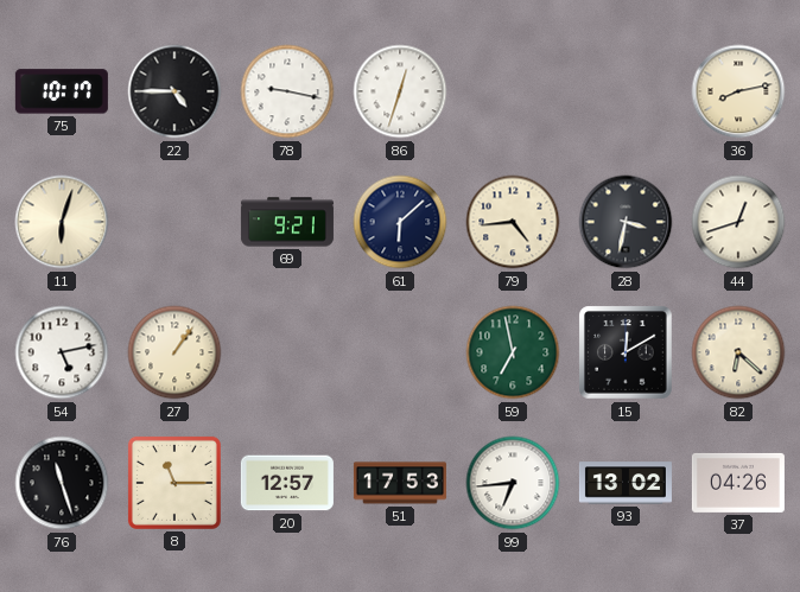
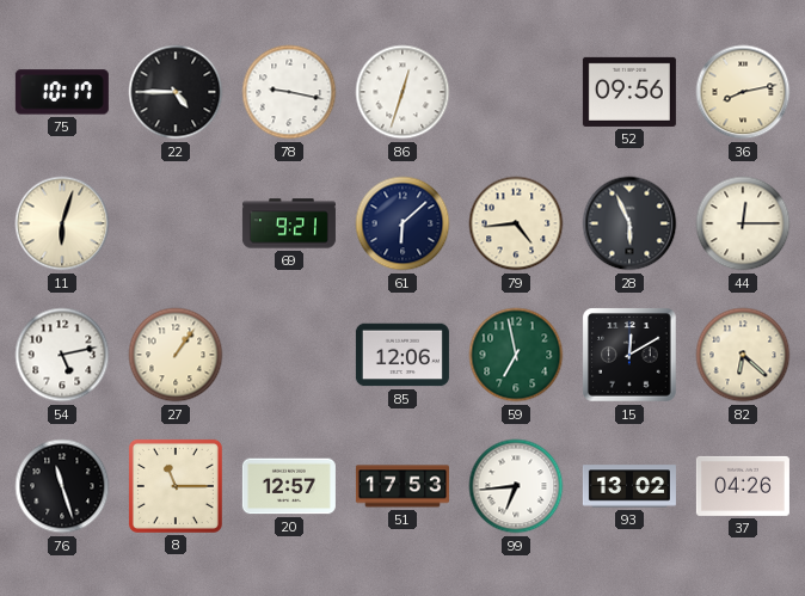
52: none -> 09:56
28: 3:32 -> 5:56
44: 12:42 -> 12:15
85: none -> 12:06
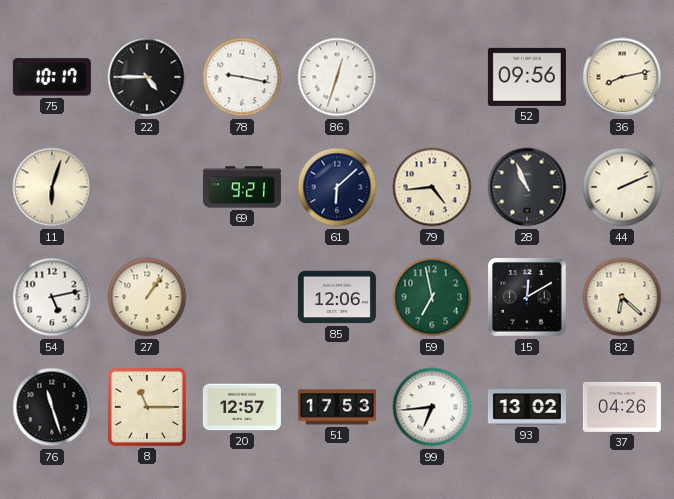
28: 5:56 -> 10:56
44: 12:15 -> 2:11
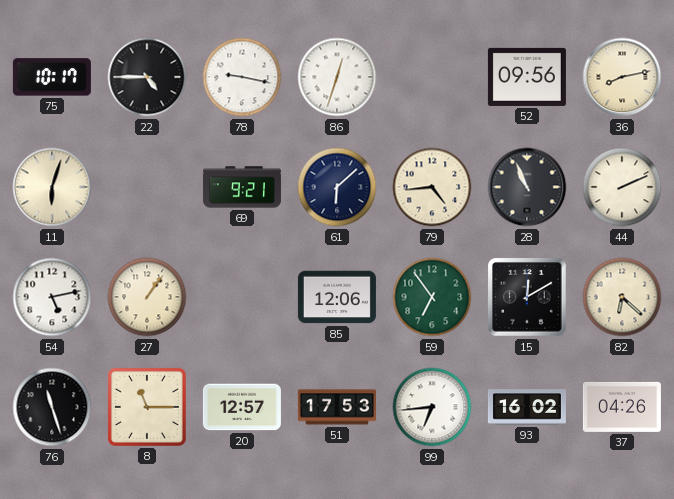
59: 6:58 -> 6:54
93: 13:02 -> 16:02
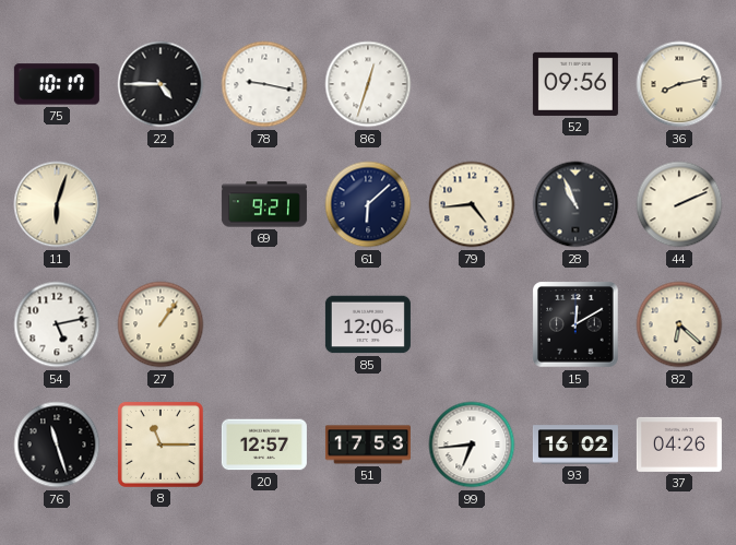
59: 6:54 -> none
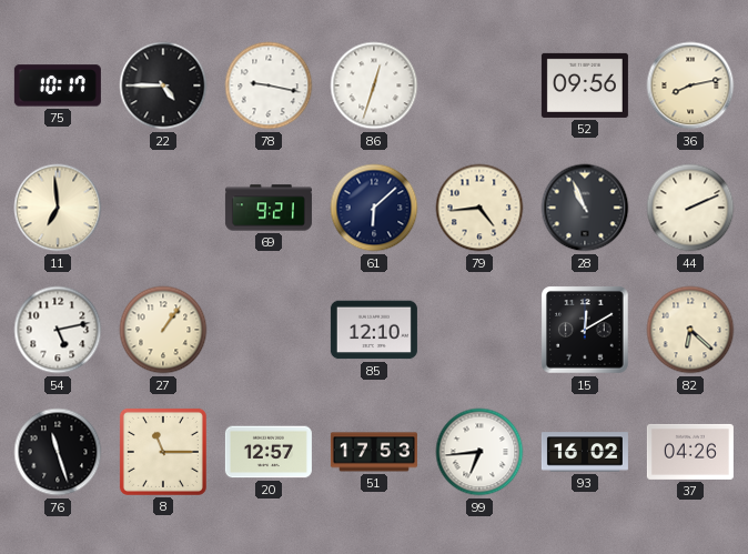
11: 6:03 -> 6:59
85: 12:06 -> 12:10
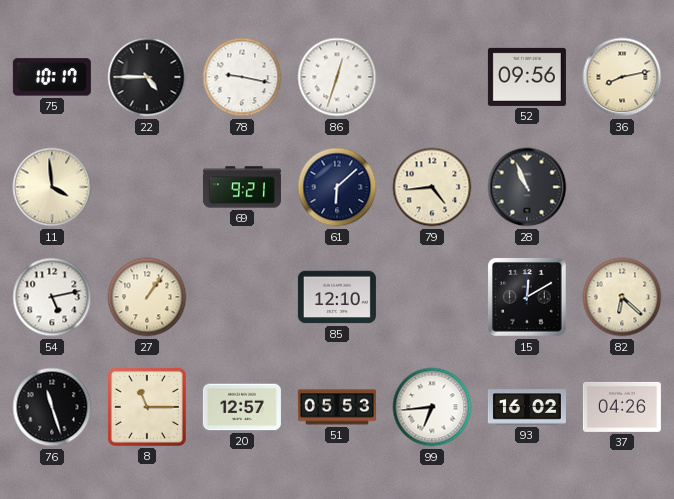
11: 6:59 -> 3:59
44: 2:11 -> none
51: 17:53 -> 05:53
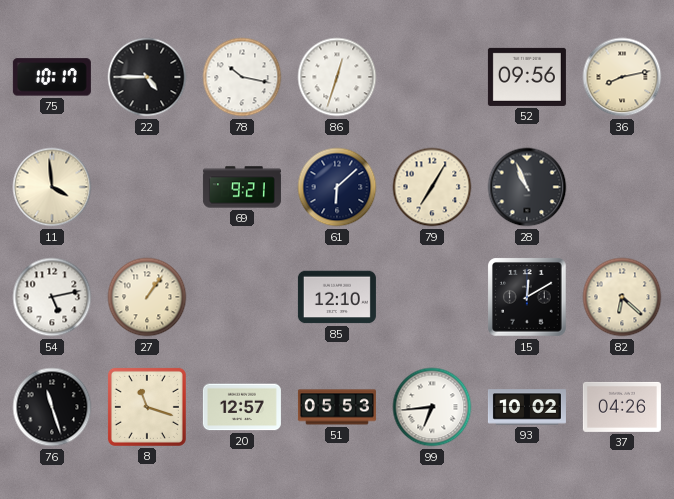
78: 9:17 -> 10:17
79: 4:44 -> 7:05
8: 11:15 -> 11:18
93: 16:02 -> 10:02
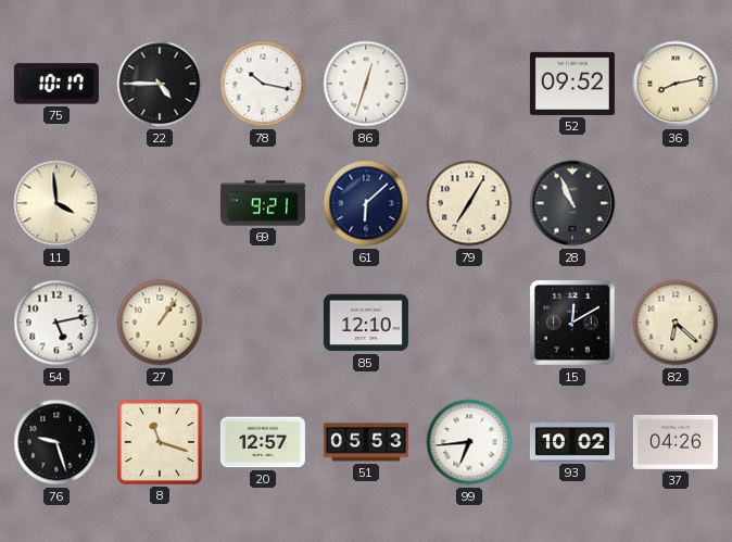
52: 09:56 -> 09:52
76: 11:27 -> 9:27
